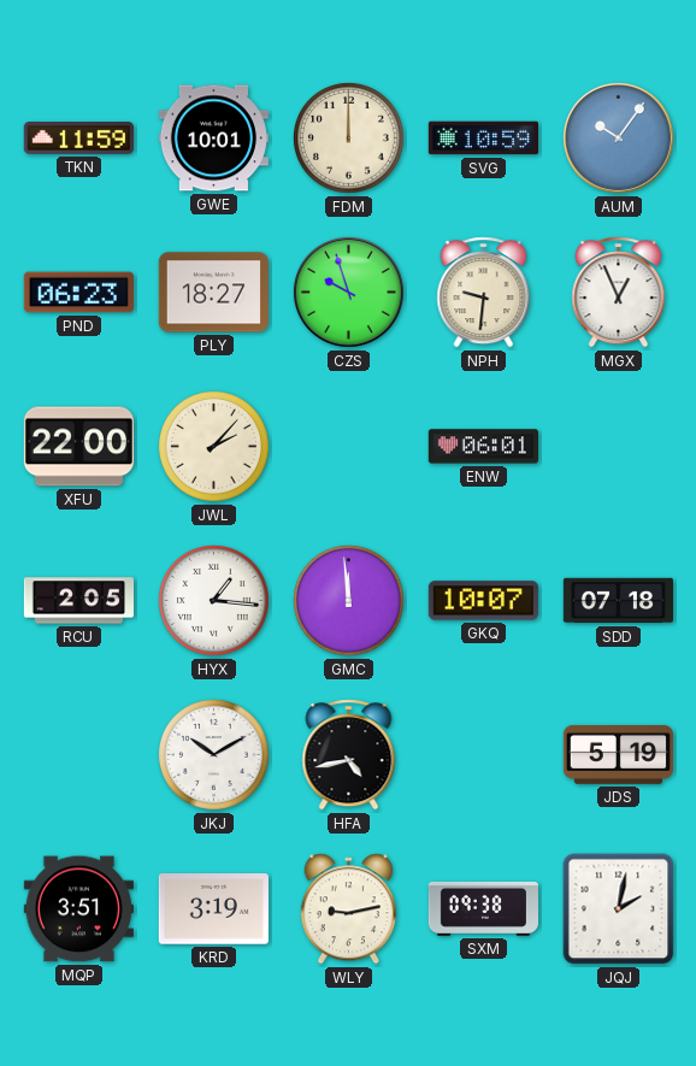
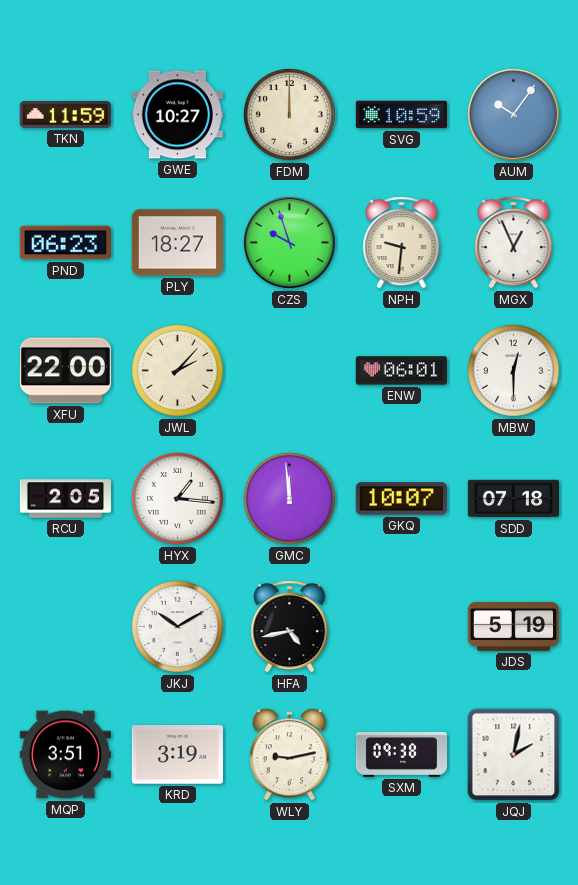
GWE: 10:01 -> 10:27
MBW: none -> 12:30
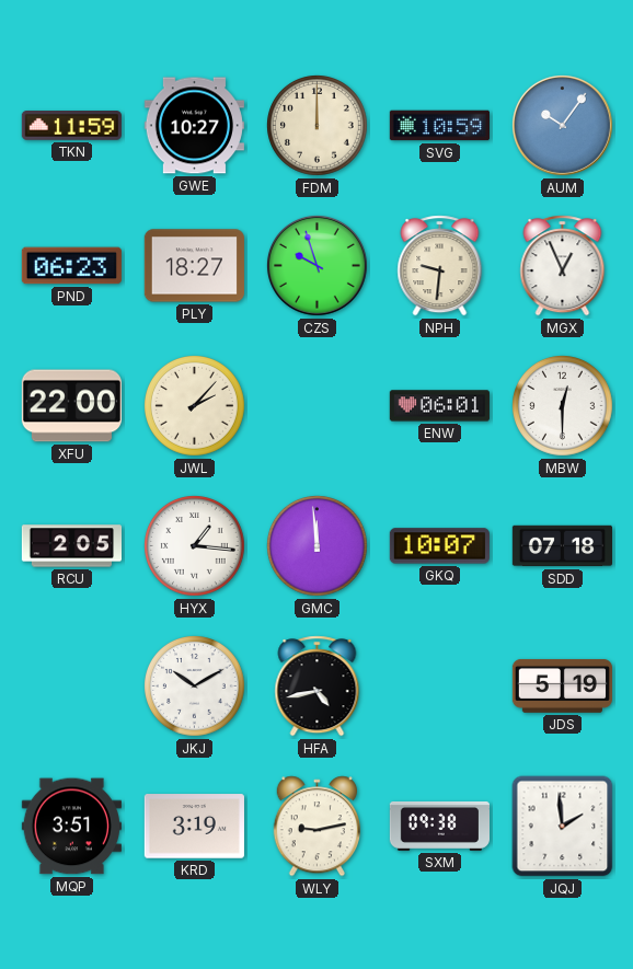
JQJ: 2:02 -> 1:59
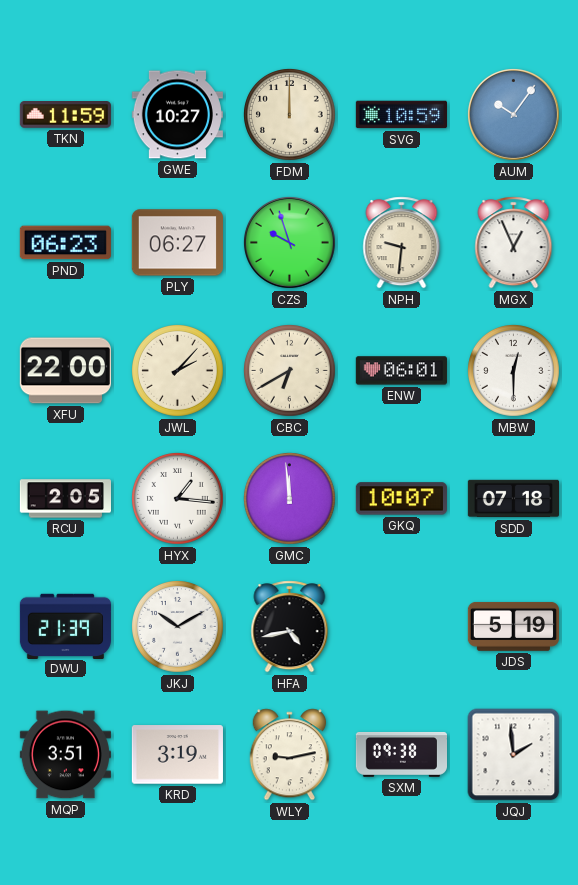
PLY: 18:27 -> 06:27
CBC: none -> 6:40
DWU: none -> 21:39
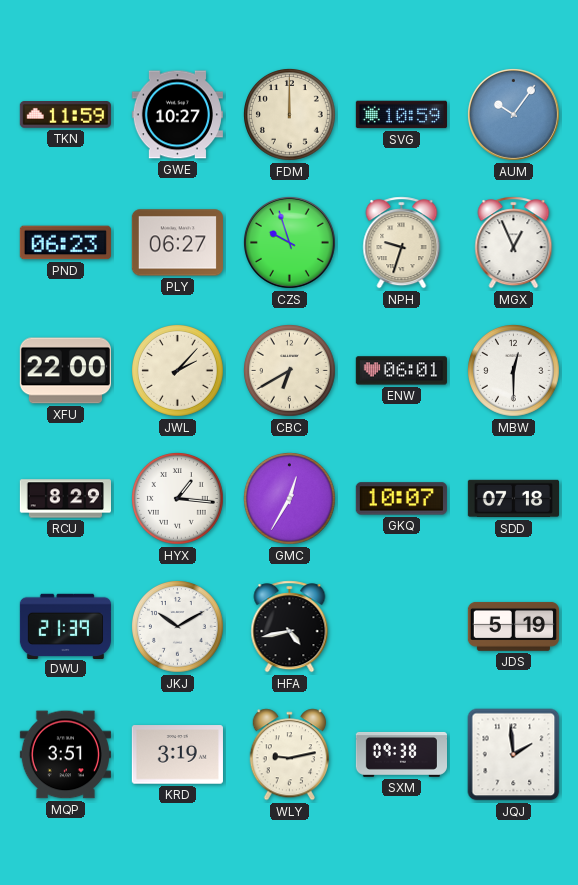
NPH: 9:31 -> 9:33
RCU: 2:05 -> 8:29
GMC: 11:59 -> 12:35
